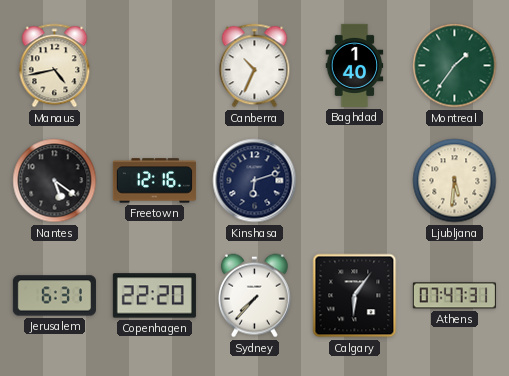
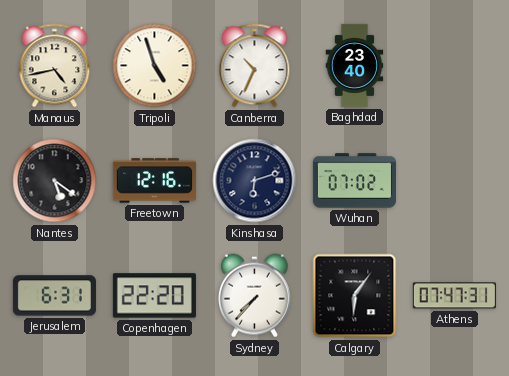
Tripoli: none -> 4:57
Baghdad: 1:40 -> 23:40
Montreal: 1:36 -> none
Wuhan: none -> 07:02
Ljubljana: 5:31 -> none
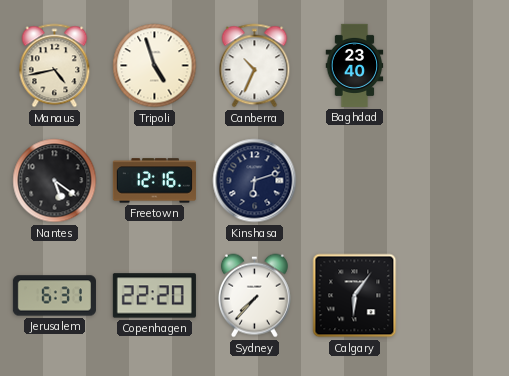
Wuhan: 07:02 -> none
Athens: 07:47 -> none
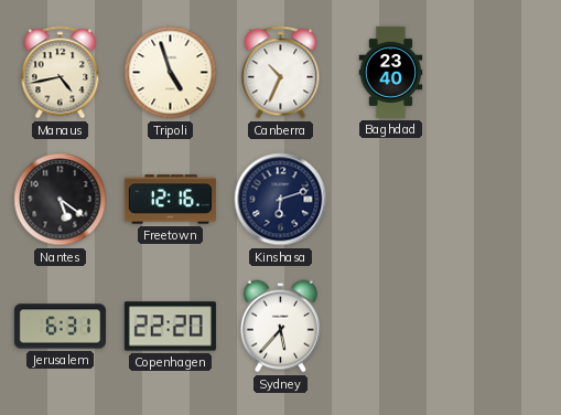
Sydney: 7:37 -> 5:37
Calgary: 6:06 -> none
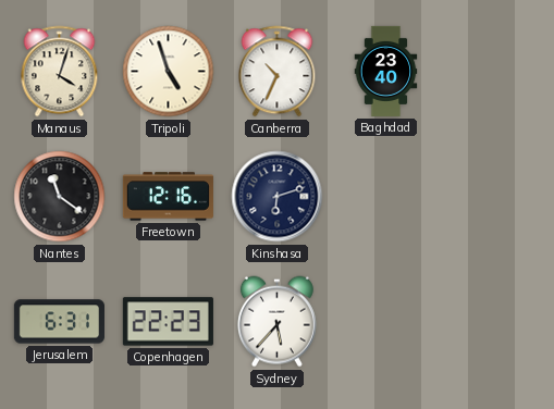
Manaus: 4:43 -> 4:03
Nantes: 5:21 -> 11:21
Copenhagen: 22:20 -> 22:23
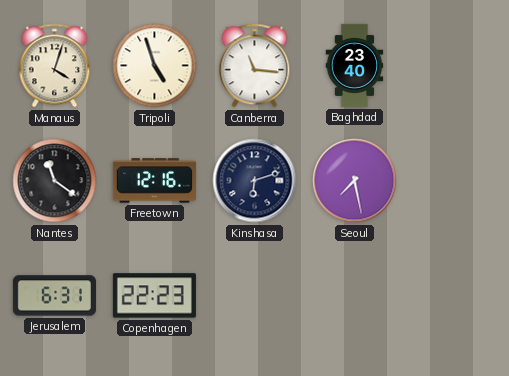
Canberra: 10:34 -> 11:16
Seoul: none -> 7:28
Sydney: 5:37 -> none
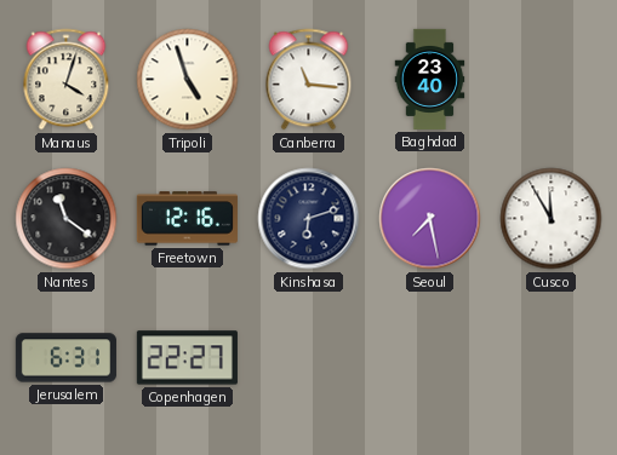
Cusco: none -> 11:55
Copenhagen: 22:23 -> 22:27
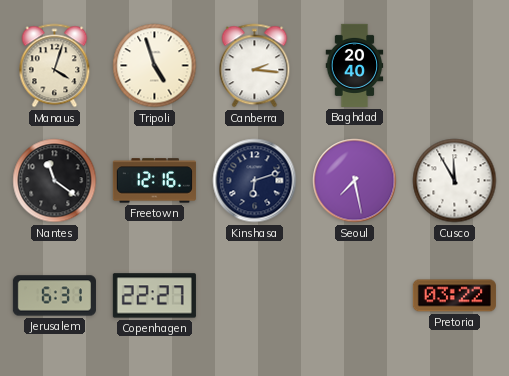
Canberra: 11:16 -> 2:16
Baghdad: 23:40 -> 20:40
Pretoria: none -> 03:22
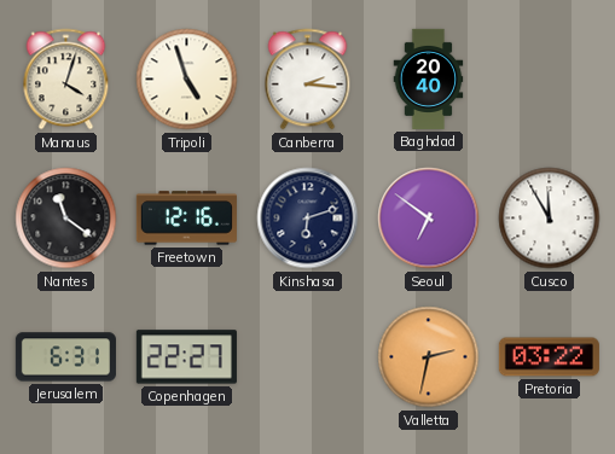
Seoul: 7:28 -> 6:51
Valletta: none -> 2:32
